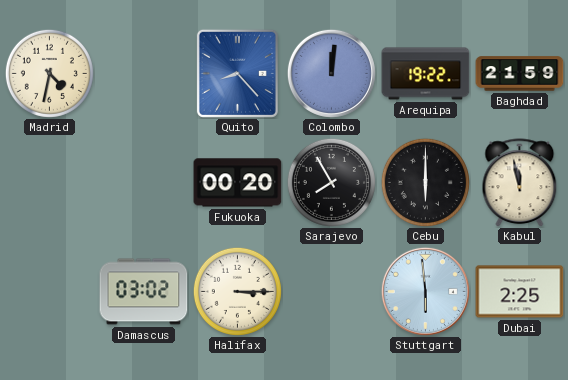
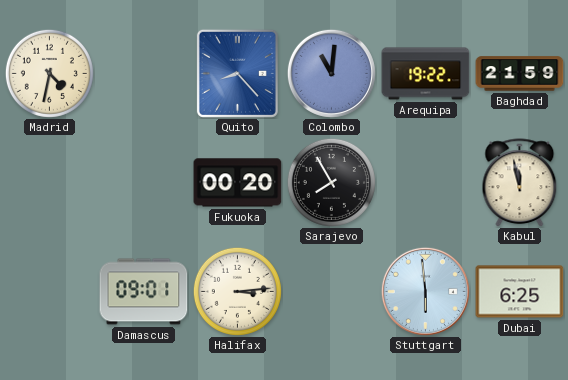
Colombo: 12:01 -> 11:01
Cebu: 6:00 -> none
Damascus: 03:02 -> 09:01
Halifax: 3:15 -> 3:14
Dubai: 2:25 -> 6:25
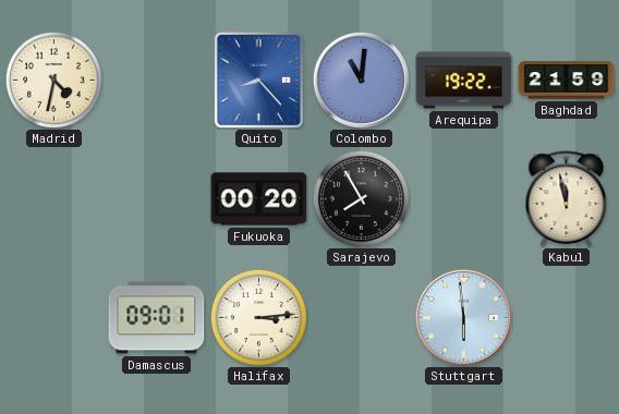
Dubai: 6:25 -> none
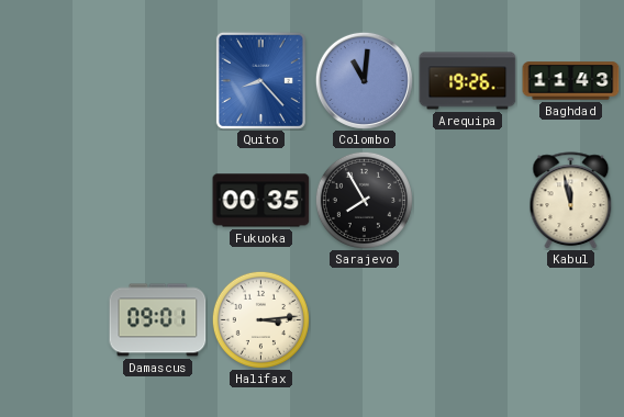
Madrid: 4:32 -> none
Arequipa: 19:22 -> 19:26
Baghdad: 21:59 -> 11:43
Fukuoka: 00:20 -> 00:35
Stuttgart: 5:59 -> none
